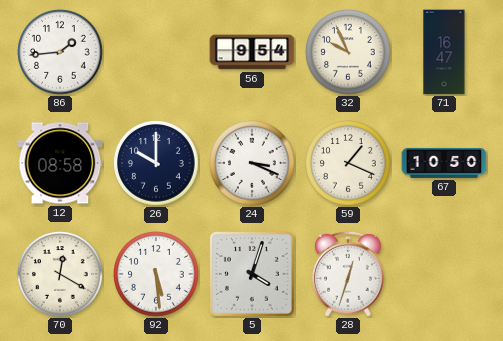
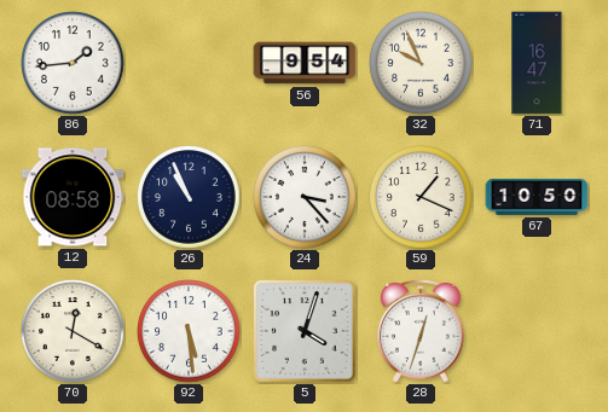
26: 10:00 -> 10:56
24: 3:19 -> 3:23
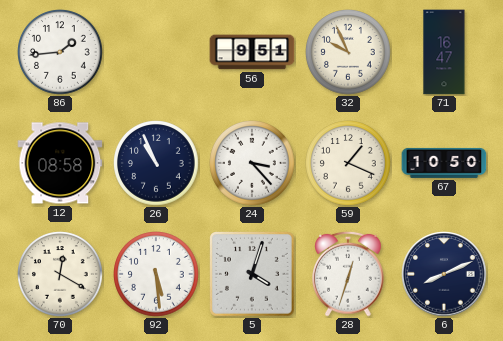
56: 9:54 -> 9:51
6: none -> 8:11
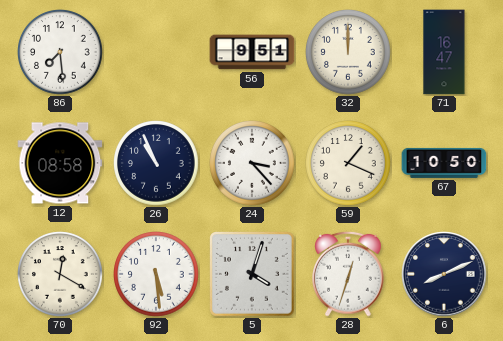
86: 1:44 -> 7:29
32: 9:56 -> 12:00
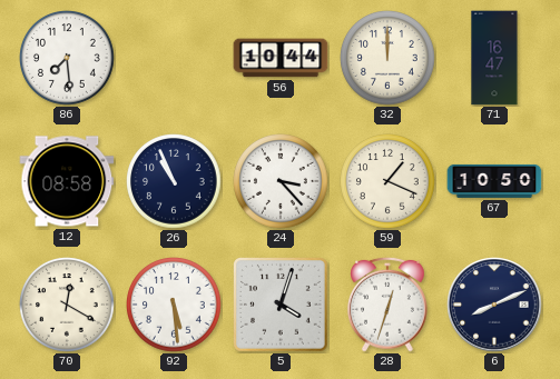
56: 9:51 -> 10:44
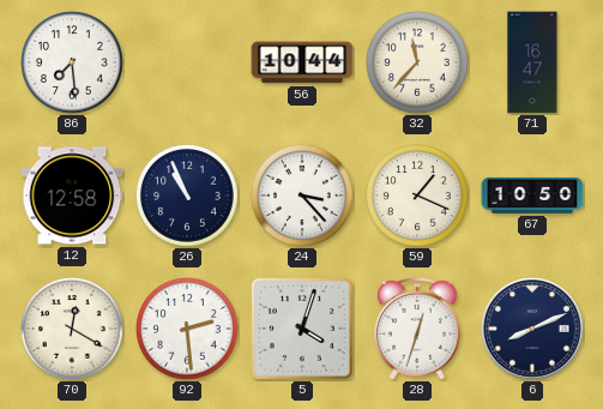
32: 12:00 -> 11:37
12: 08:58 -> 12:58
92: 5:29 -> 2:29
